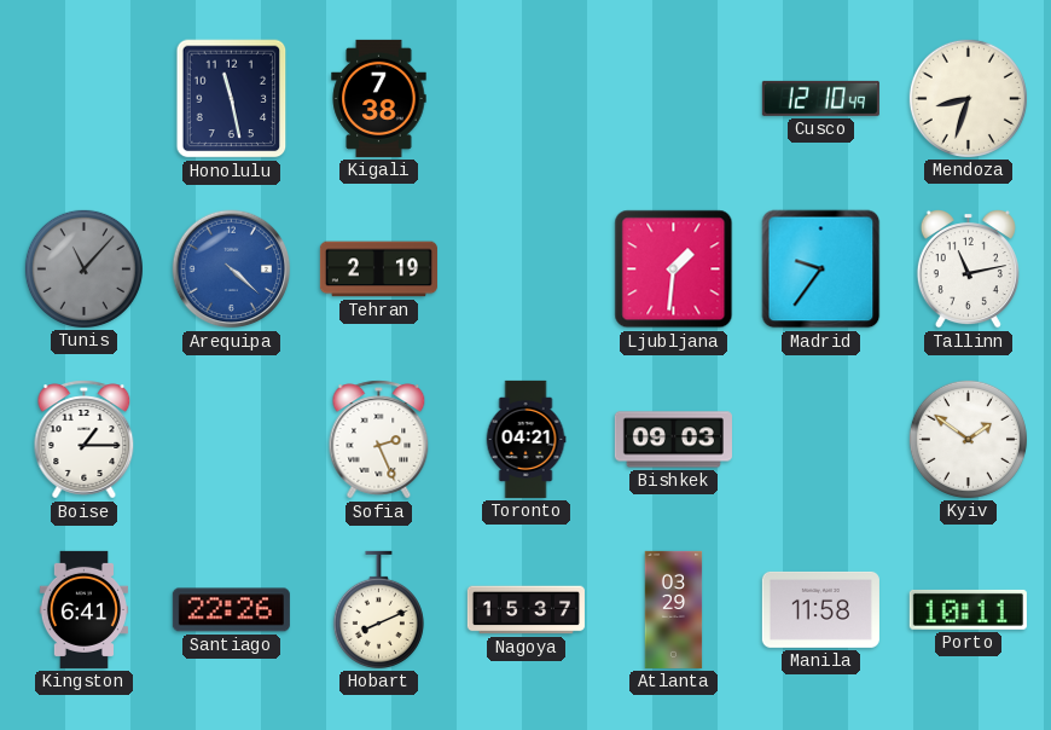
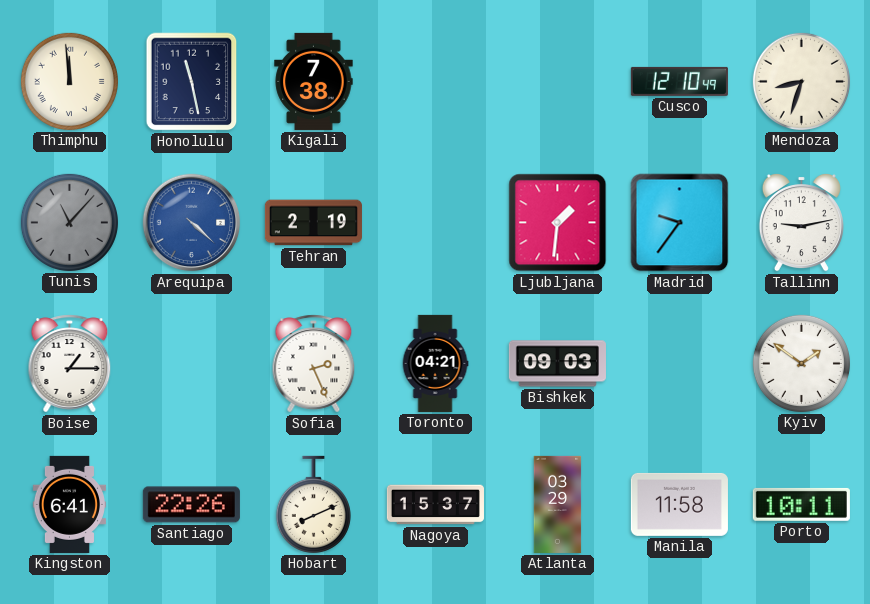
Thimphu: none -> 11:59
Tallinn: 11:13 -> 9:13
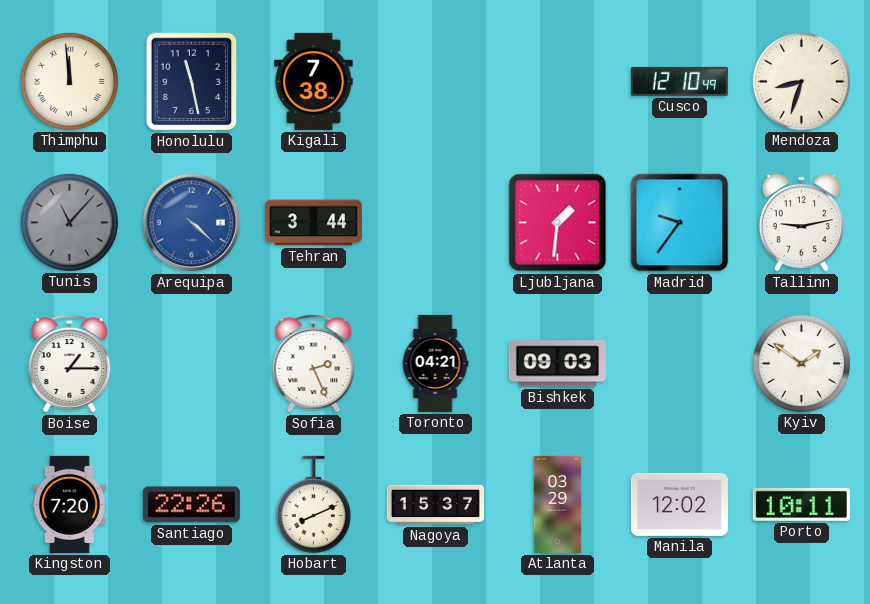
Tehran: 2:19 -> 3:44
Kingston: 6:41 -> 7:20
Manila: 11:58 -> 12:02
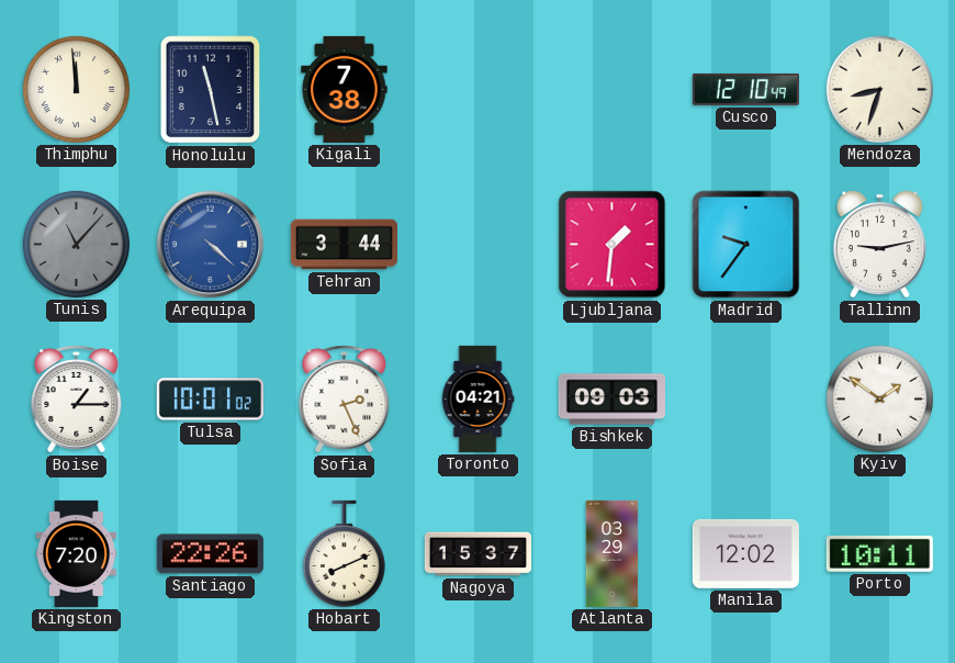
Tulsa: none -> 10:01
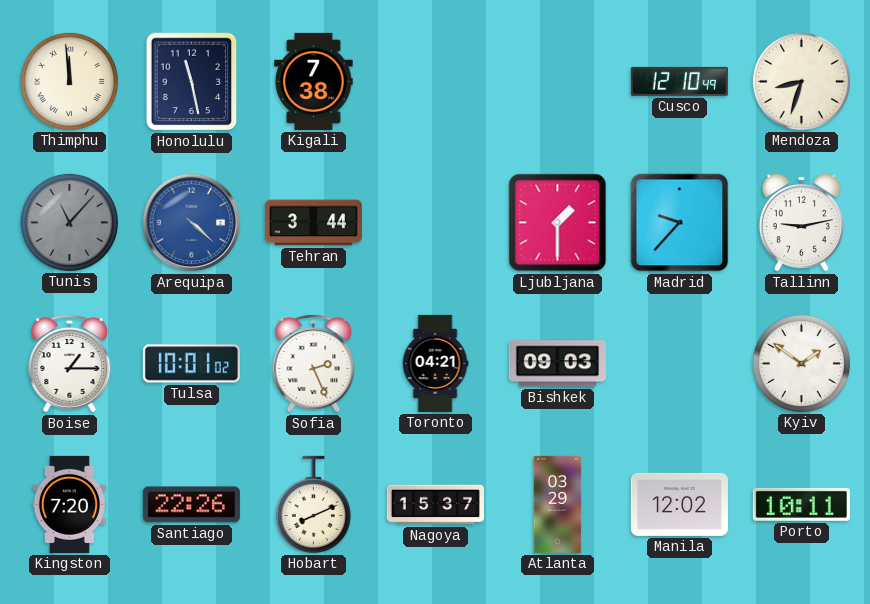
Ljubljana: 1:31 -> 1:30
Madrid: 9:36 -> 9:37
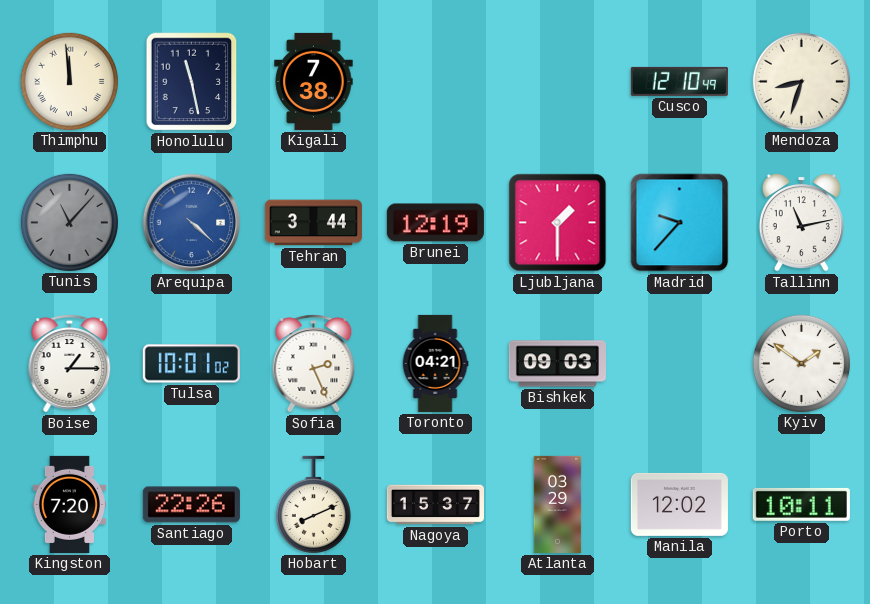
Brunei: none -> 12:19
Tallinn: 9:13 -> 11:13
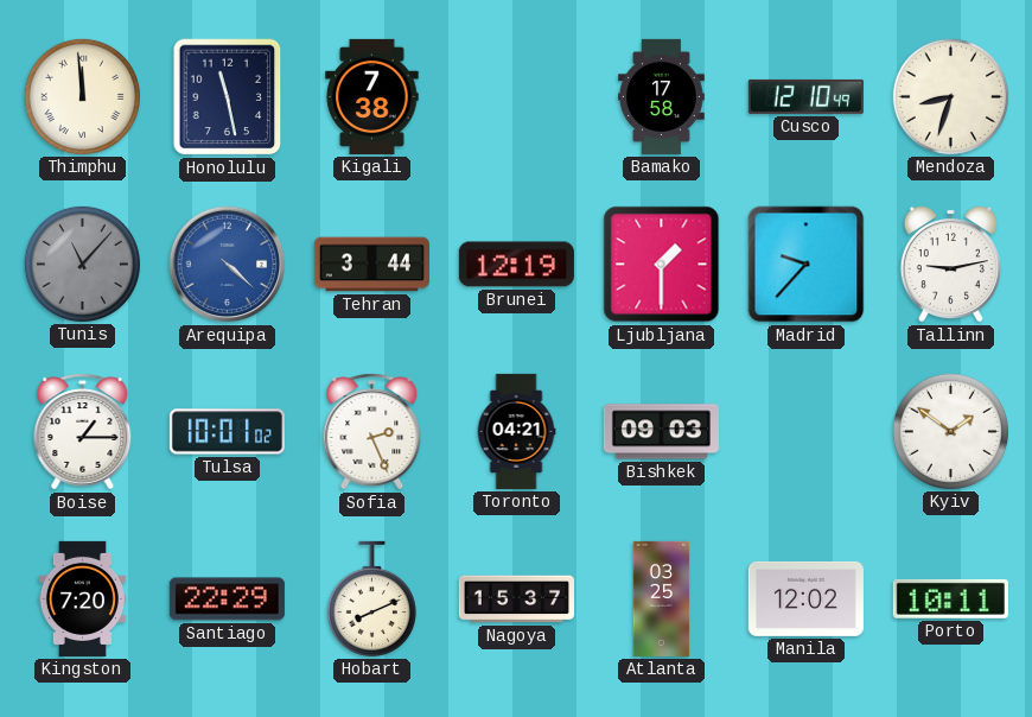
Bamako: none -> 17:58
Tallinn: 11:13 -> 9:13
Santiago: 22:26 -> 22:29
Atlanta: 03:29 -> 03:25
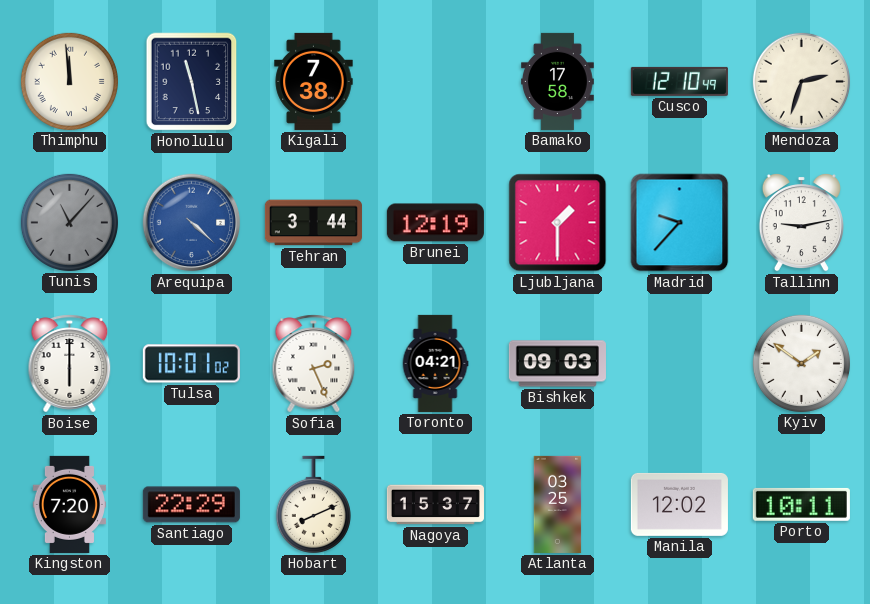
Mendoza: 8:33 -> 2:33
Boise: 1:15 -> 6:00
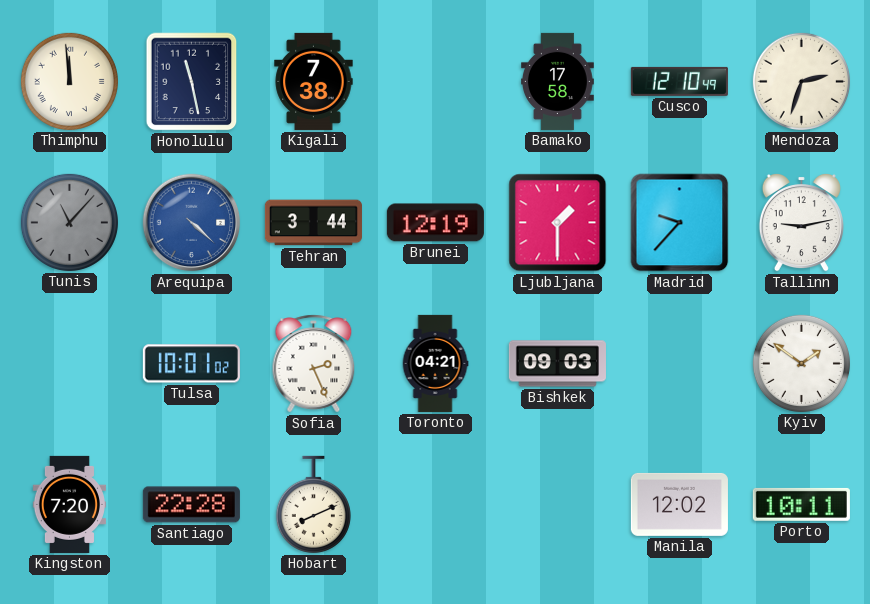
Boise: 6:00 -> none
Santiago: 22:29 -> 22:28
Nagoya: 15:37 -> none
Atlanta: 03:25 -> none
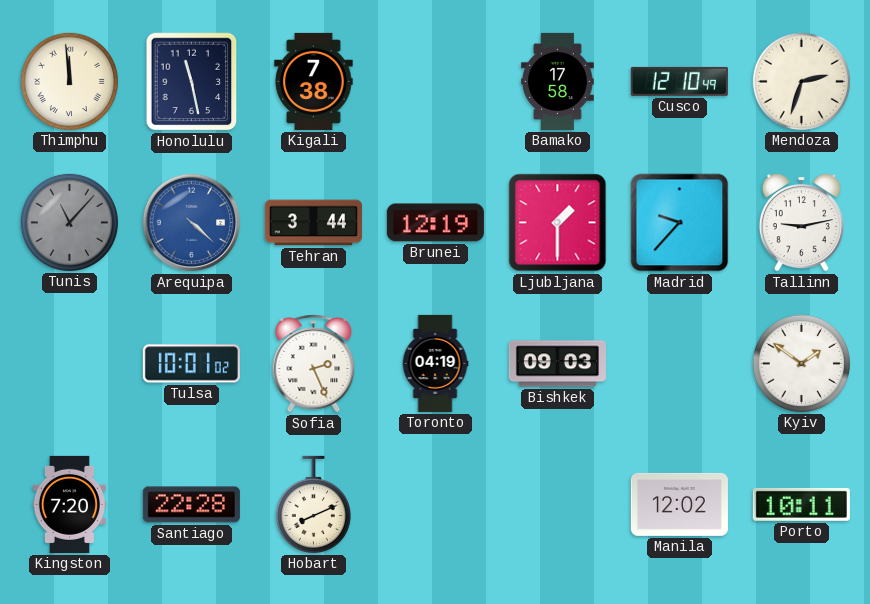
Toronto: 04:21 -> 04:19
